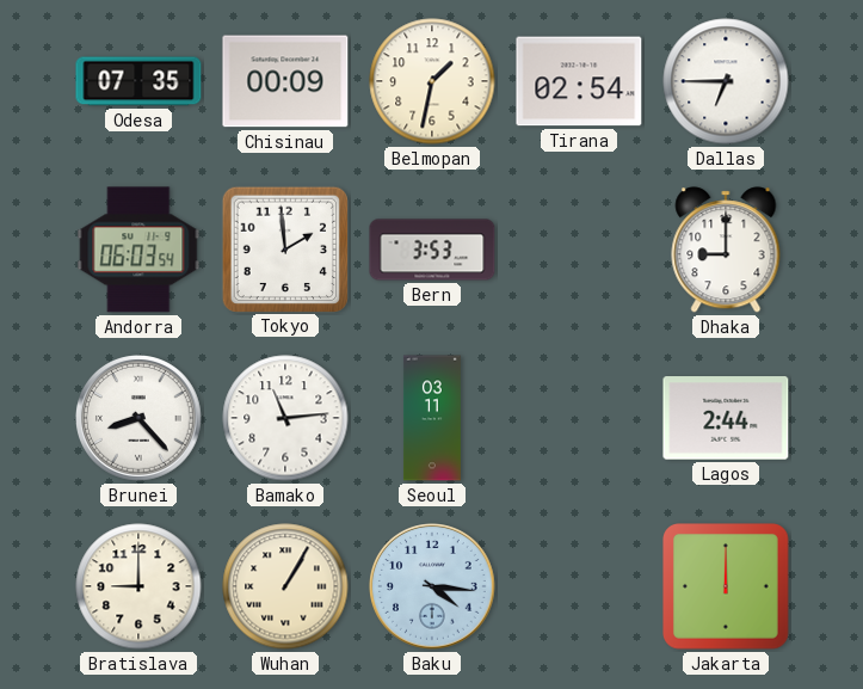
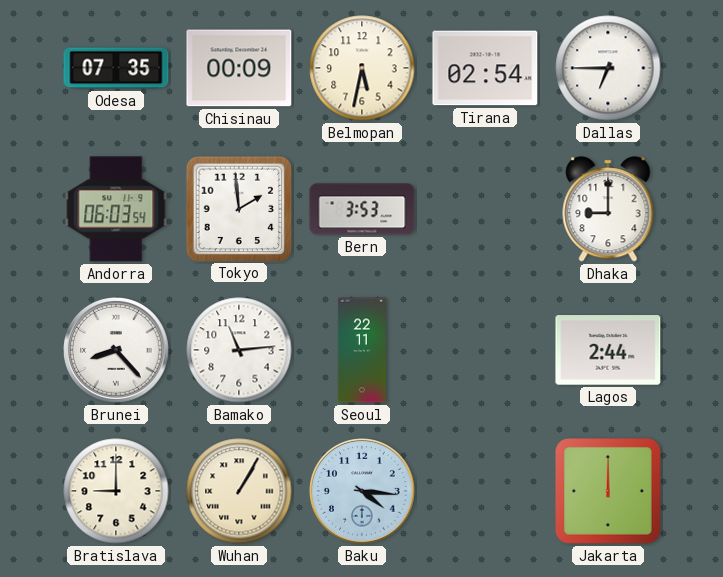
Belmopan: 1:32 -> 5:32
Seoul: 03:11 -> 22:11
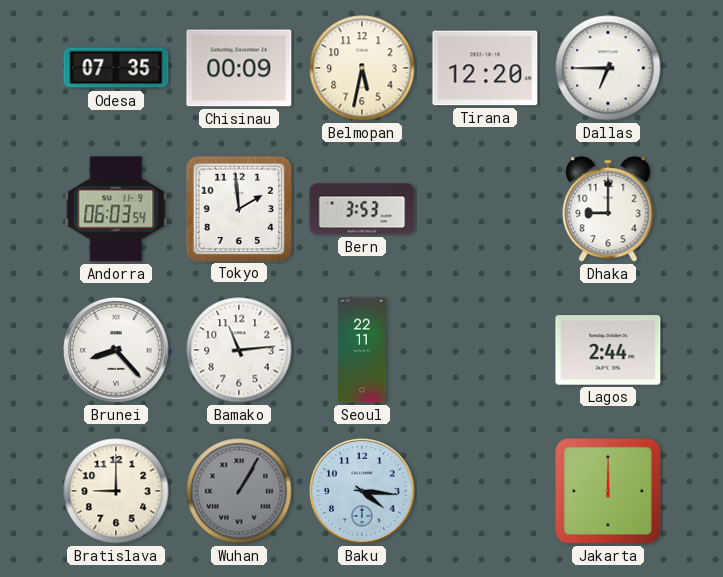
Tirana: 02:54 -> 12:20
Wuhan dial: cream -> grey
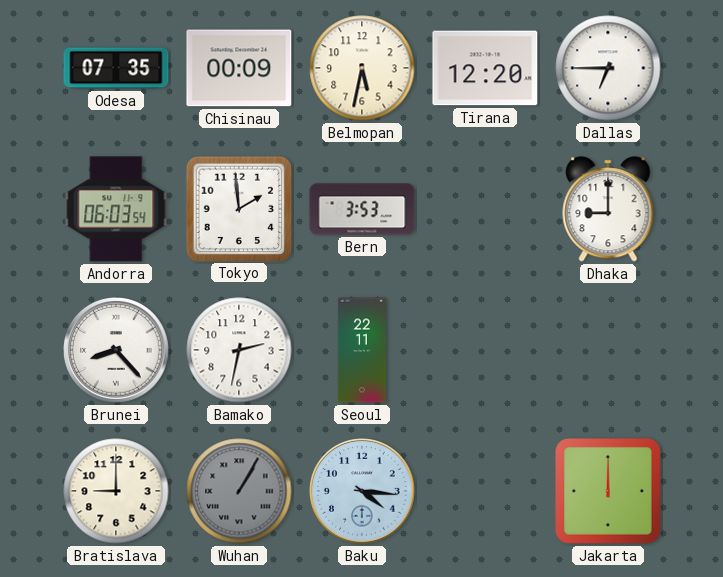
Bamako: 11:14 -> 2:32
Lagos: 2:44 -> none
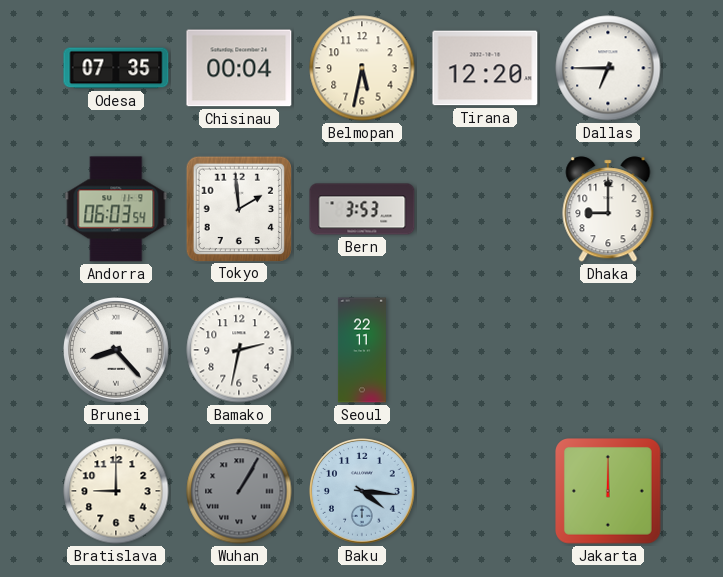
Chisinau: 00:09 -> 00:04
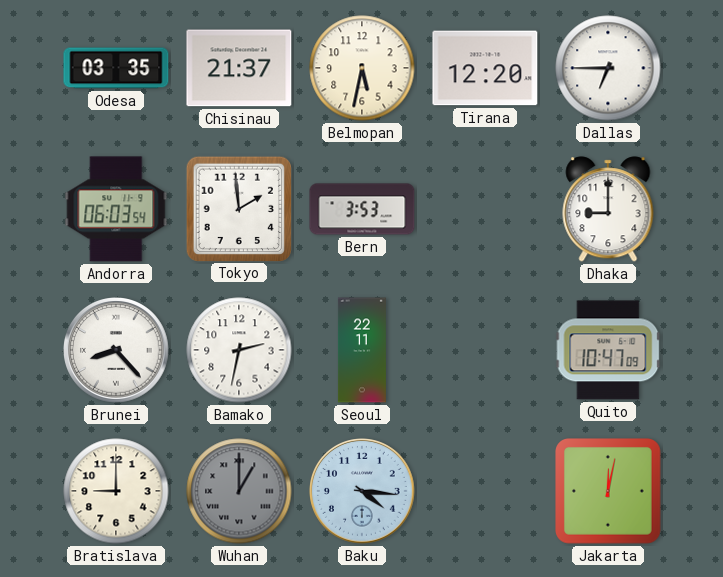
Odesa: 07:35 -> 03:35
Chisinau: 00:04 -> 21:37
Quito: none -> 10:47
Wuhan: 1:05 -> 1:00
Jakarta: 12:00 -> 12:02
